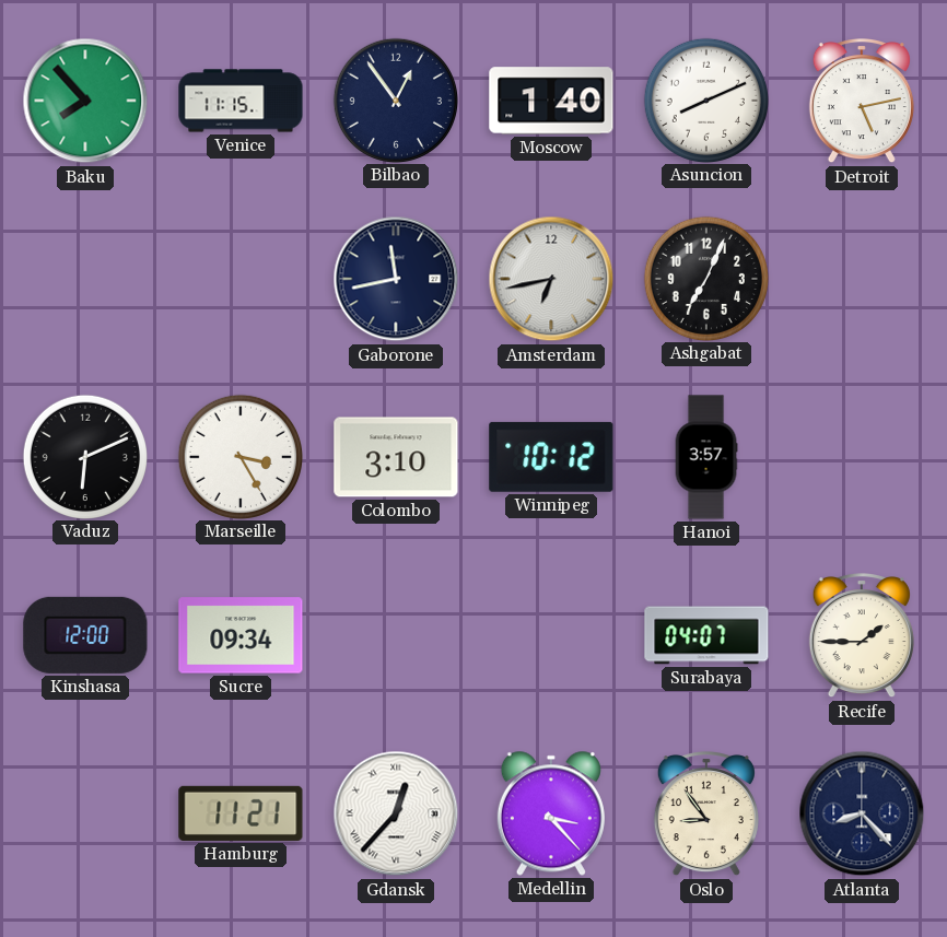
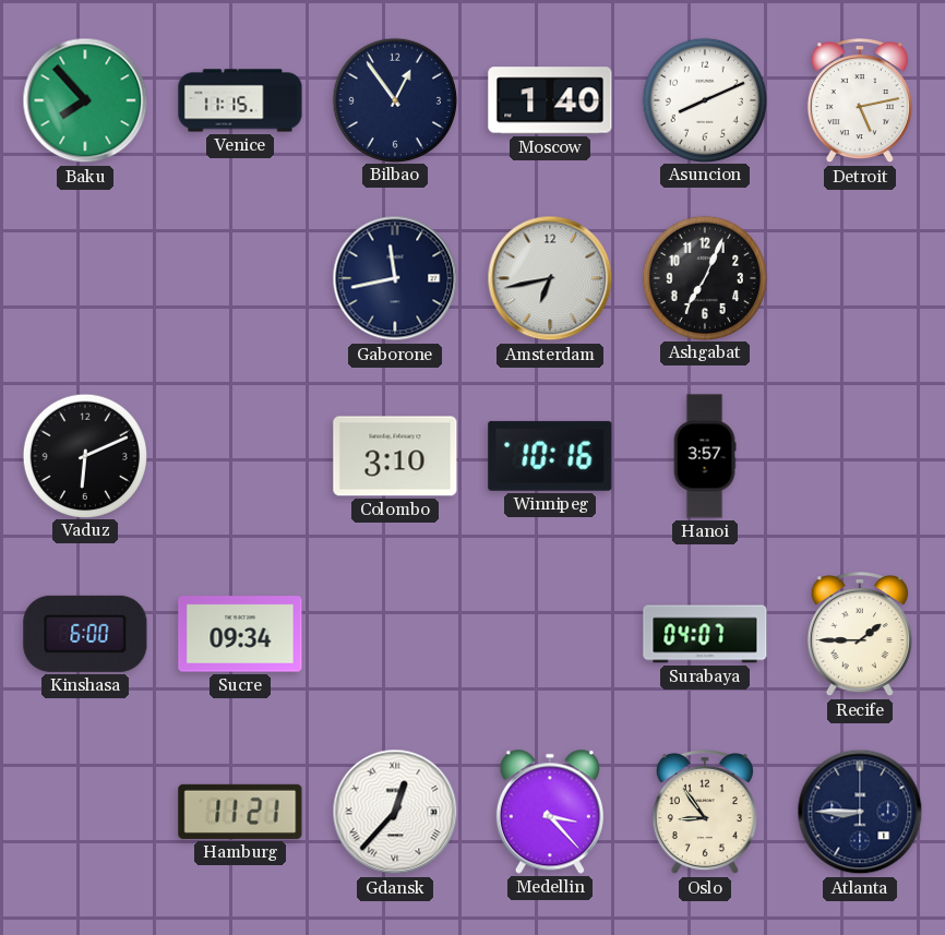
Marseille: 3:25 -> none
Winnipeg: 10:12 -> 10:16
Kinshasa: 12:00 -> 6:00
Atlanta: 8:23 -> 8:45
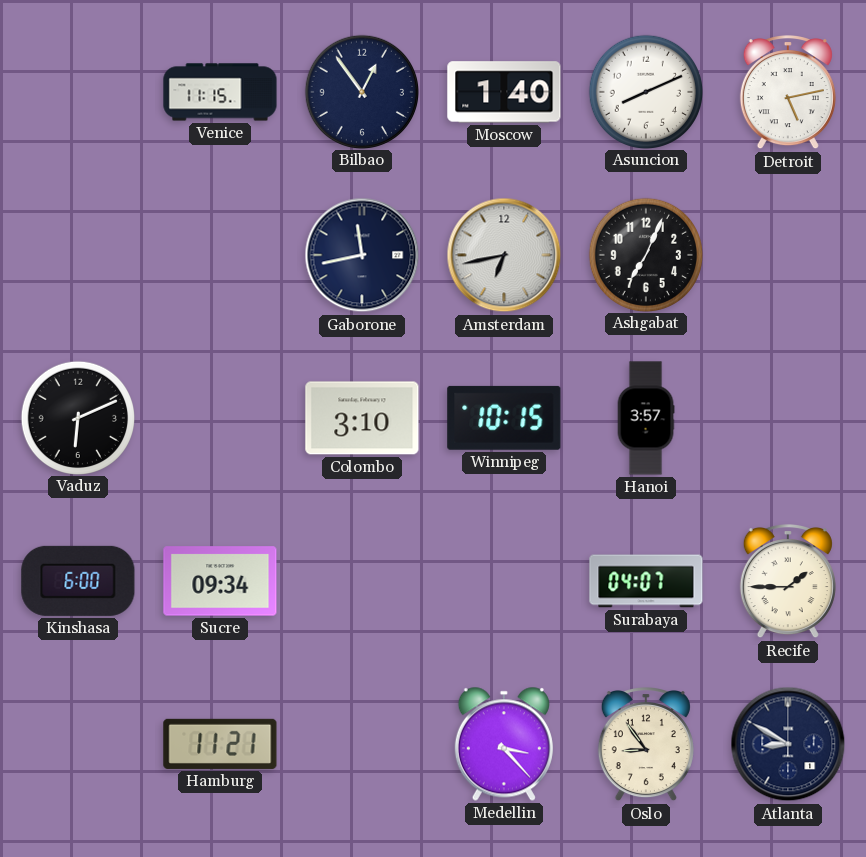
Baku: 7:53 -> none
Winnipeg: 10:16 -> 10:15
Gdansk: 12:37 -> none
Atlanta: 8:45 -> 8:50
